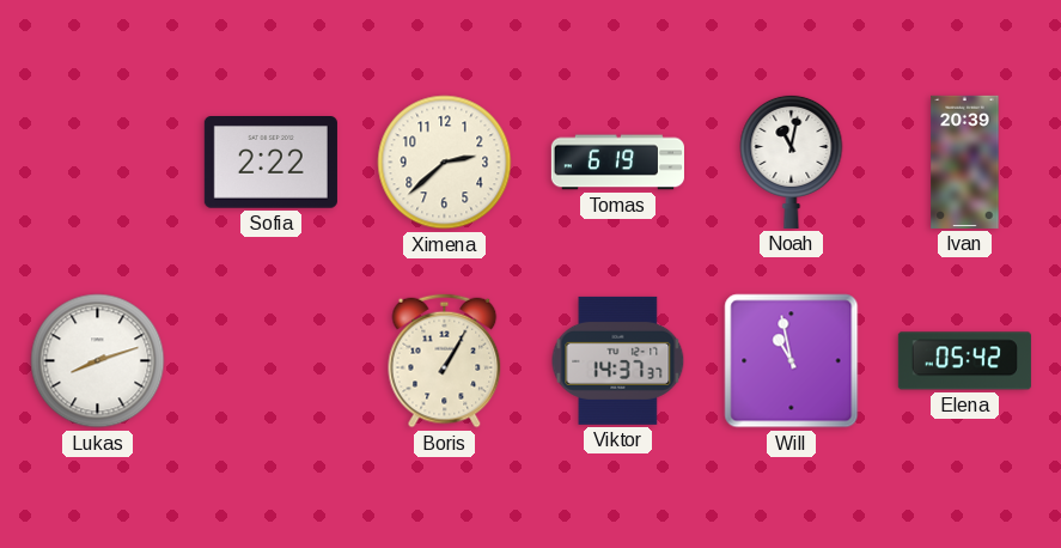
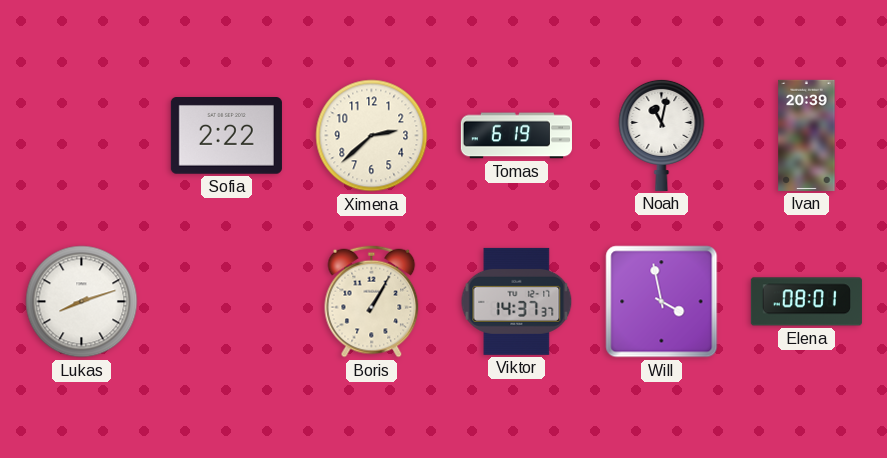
Will: 10:58 -> 3:58
Elena: 05:42 -> 08:01
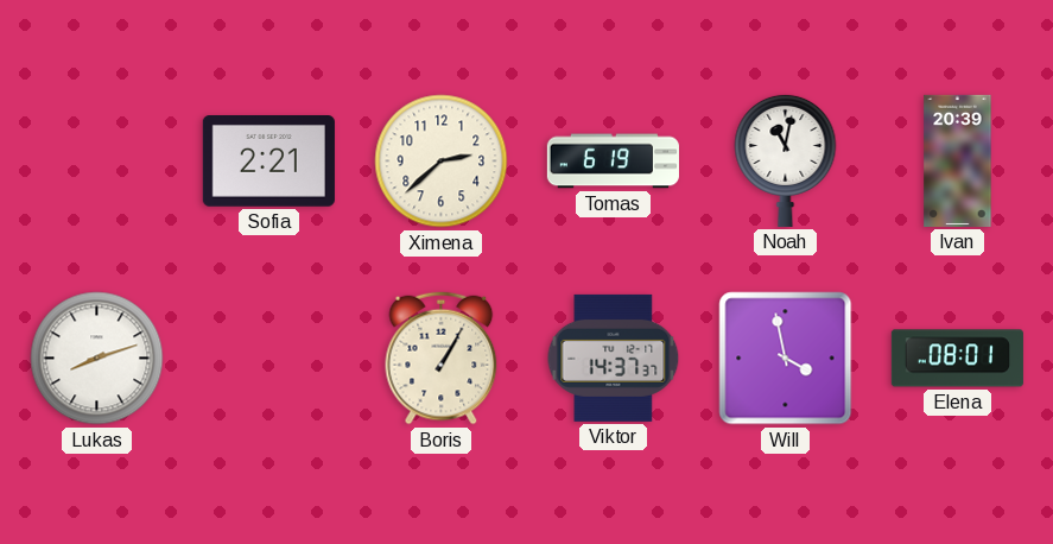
Sofia: 2:22 -> 2:21
